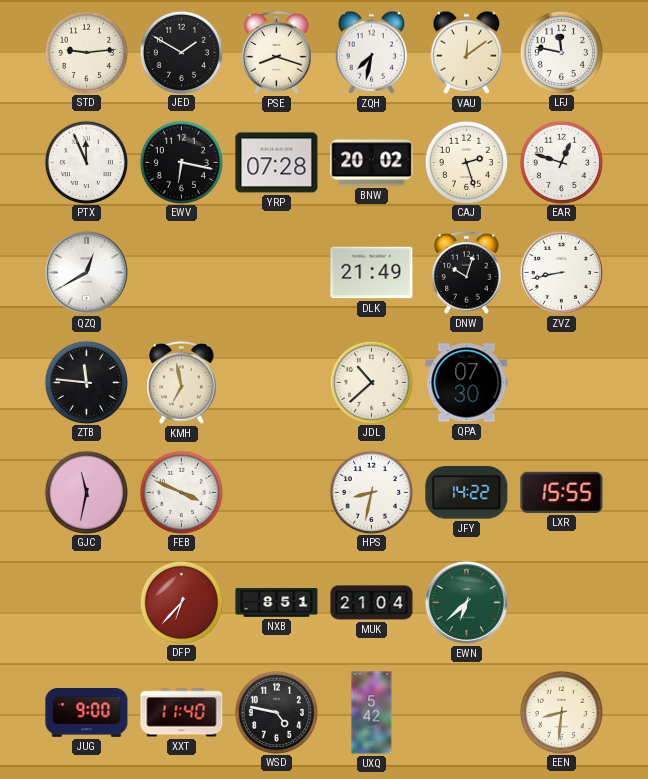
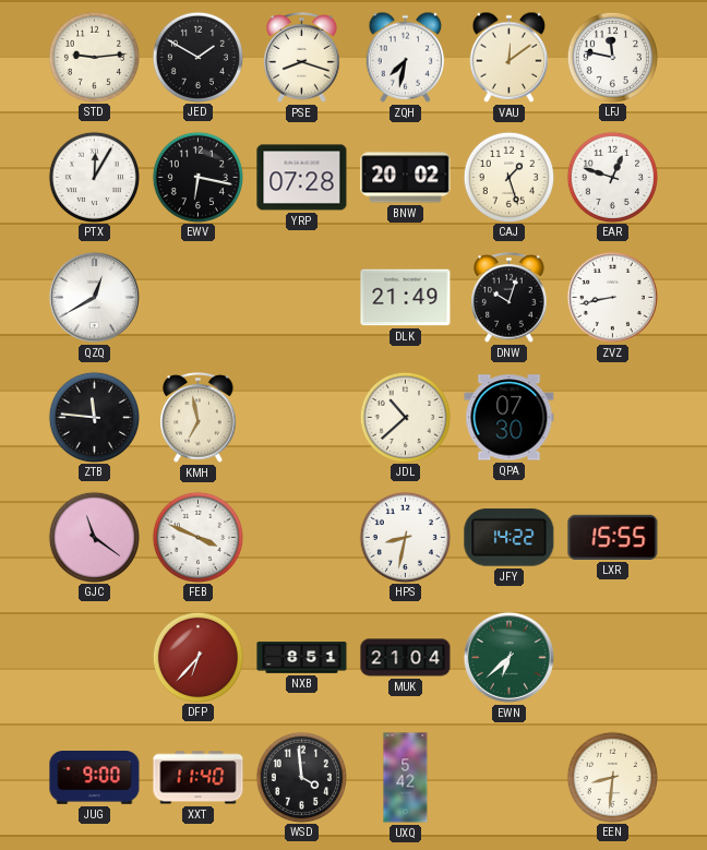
PTX: 11:56 -> 12:05
CAJ: 2:27 -> 1:27
GJC: 11:32 -> 11:21
WSD: 4:47 -> 3:59
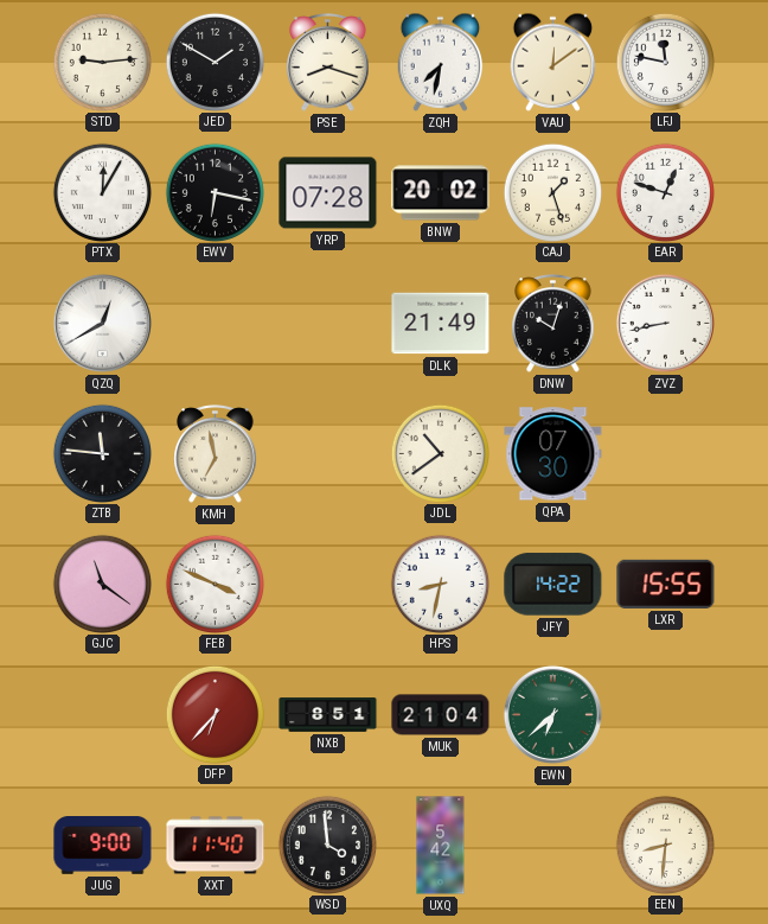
JDL: 10:38 -> 10:39
